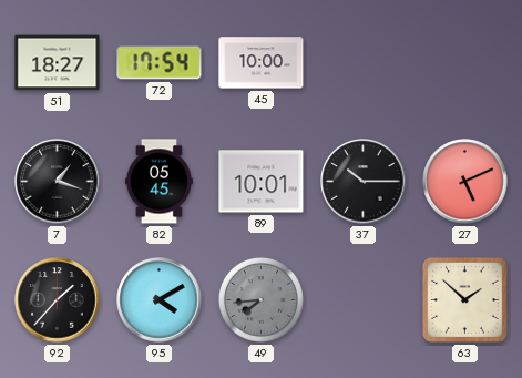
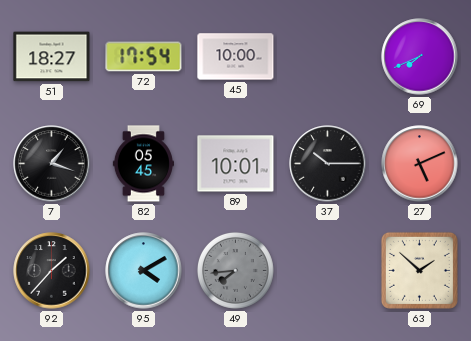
69: none -> 7:41
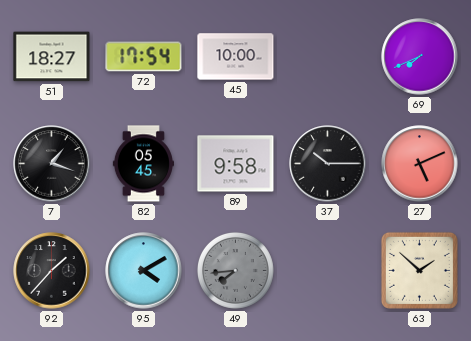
89: 10:01 -> 9:58
